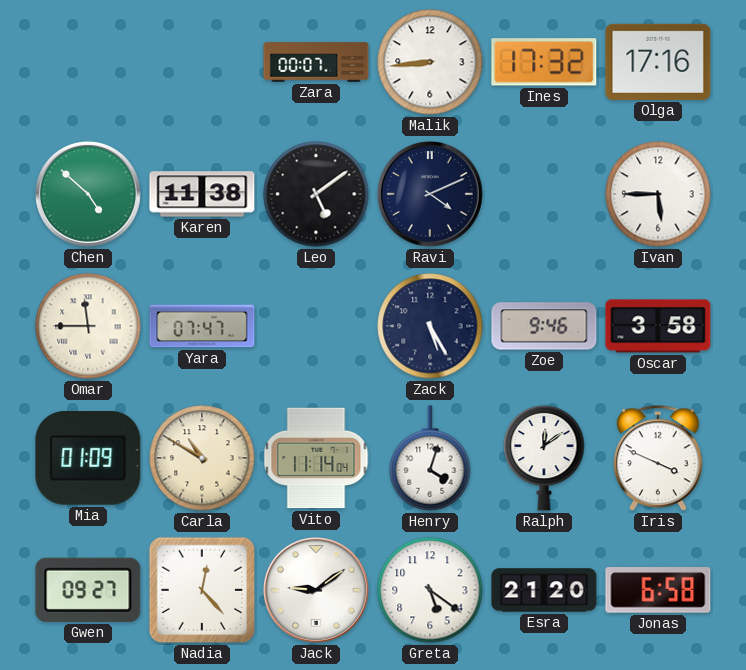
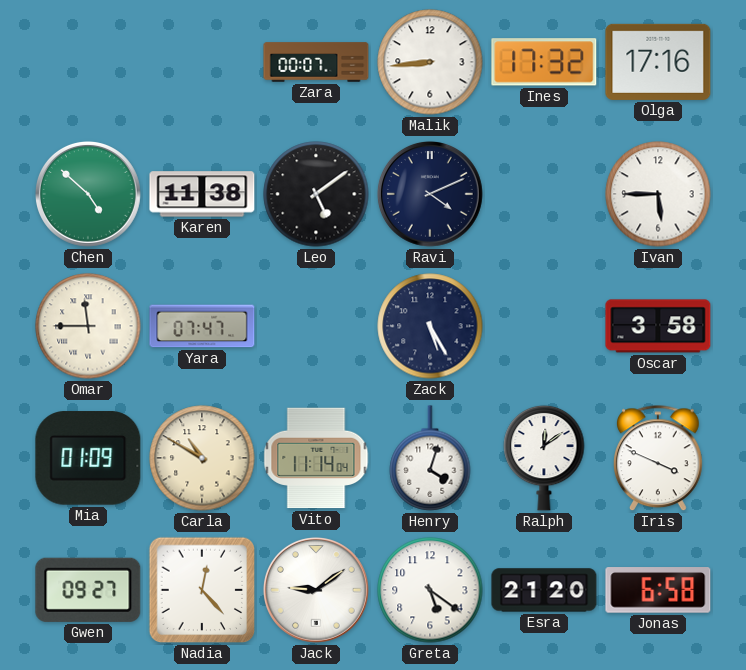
Zoe: 9:46 -> none
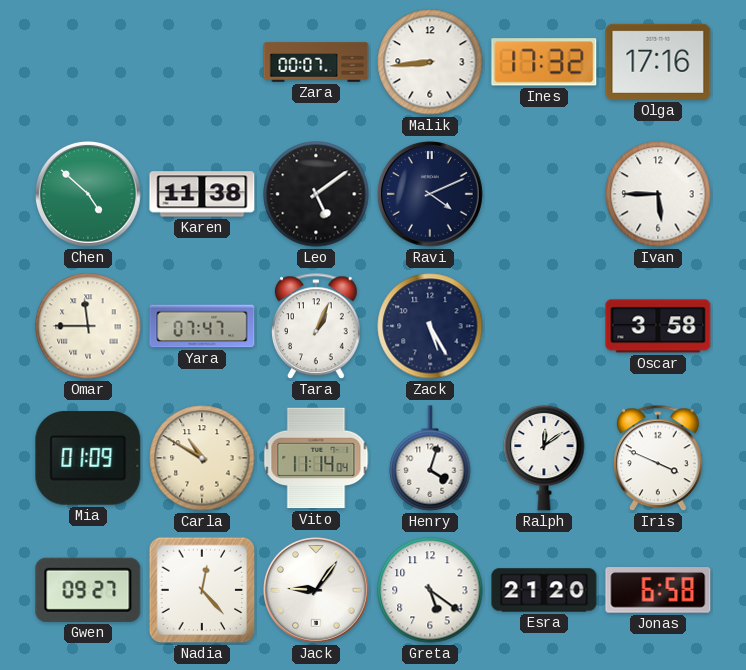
Tara: none -> 1:04
Jack: 9:09 -> 9:06
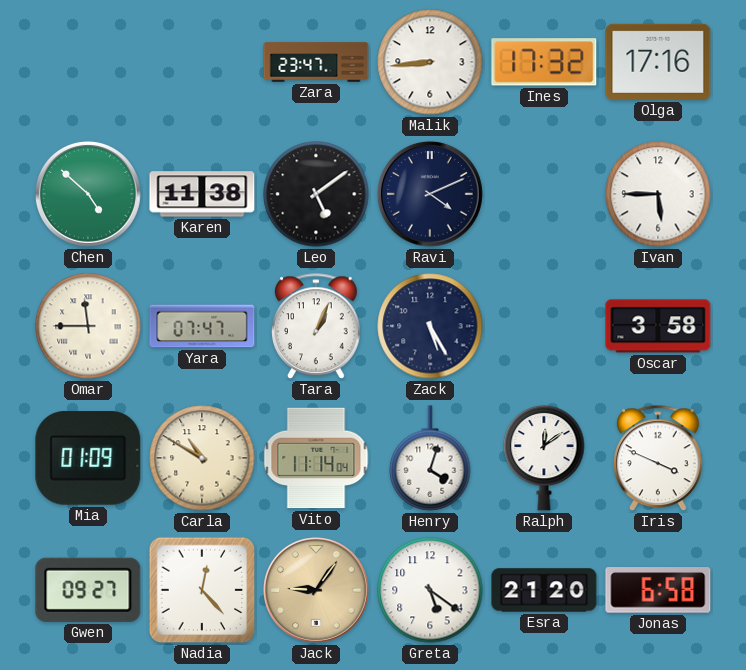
Zara: 00:07 -> 23:47
Jack dial: white -> champagne
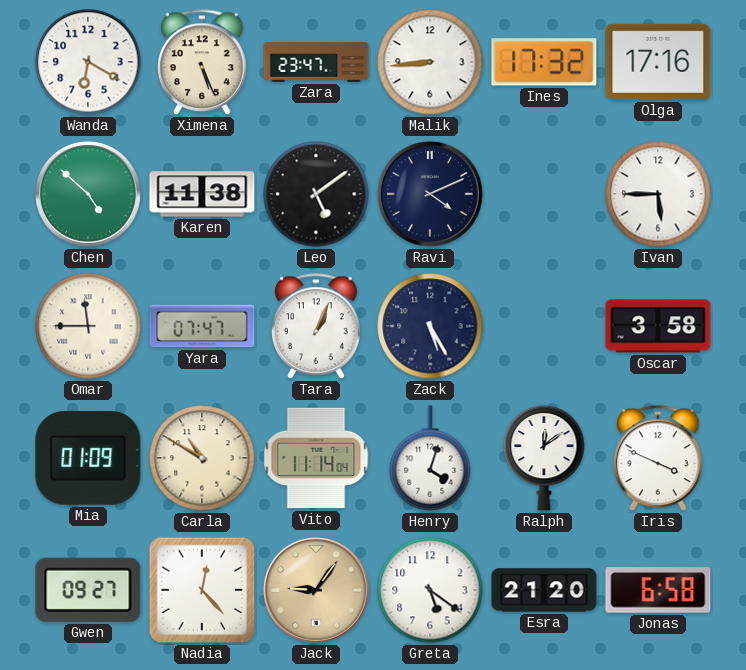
Wanda: none -> 6:20
Ximena: none -> 5:26
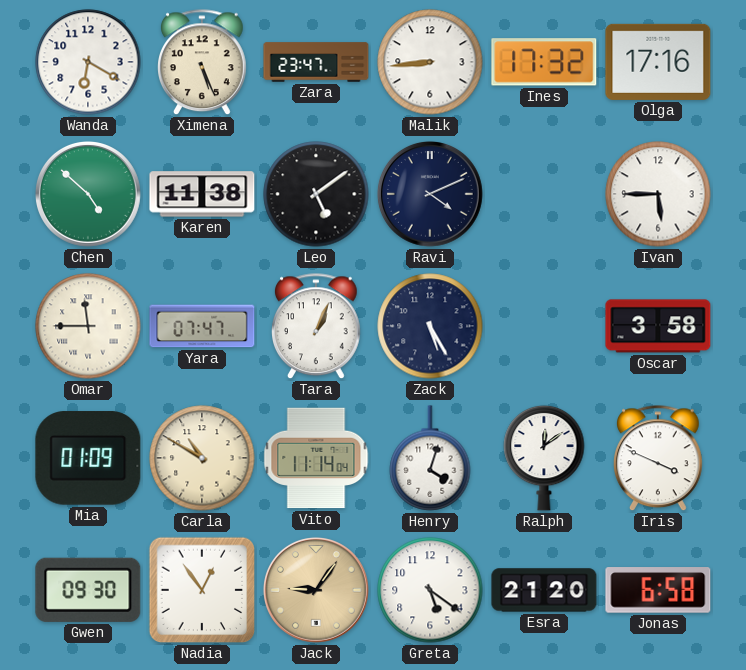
Gwen: 09:27 -> 09:30
Nadia: 12:23 -> 12:54
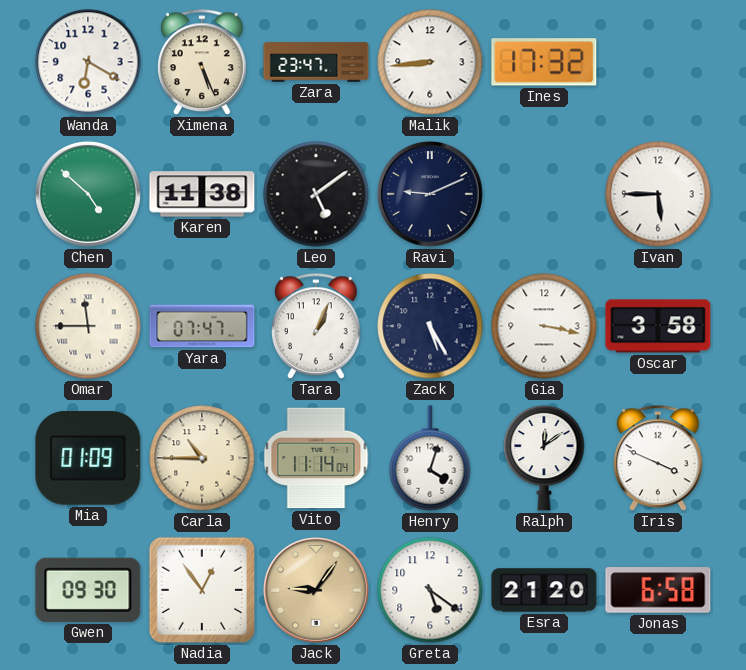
Olga: 17:16 -> none
Ravi: 4:11 -> 9:11
Gia: none -> 3:17
Carla: 10:50 -> 10:45
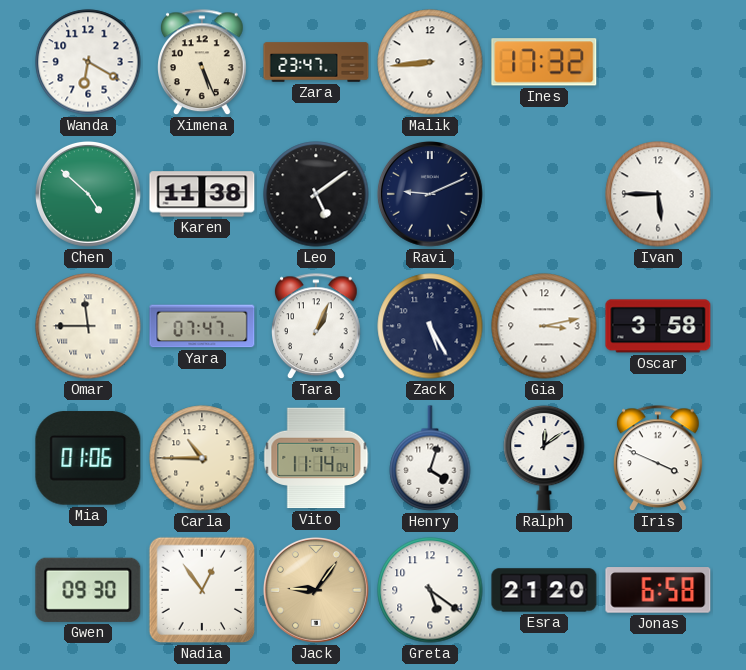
Gia: 3:17 -> 3:13
Mia: 01:09 -> 01:06
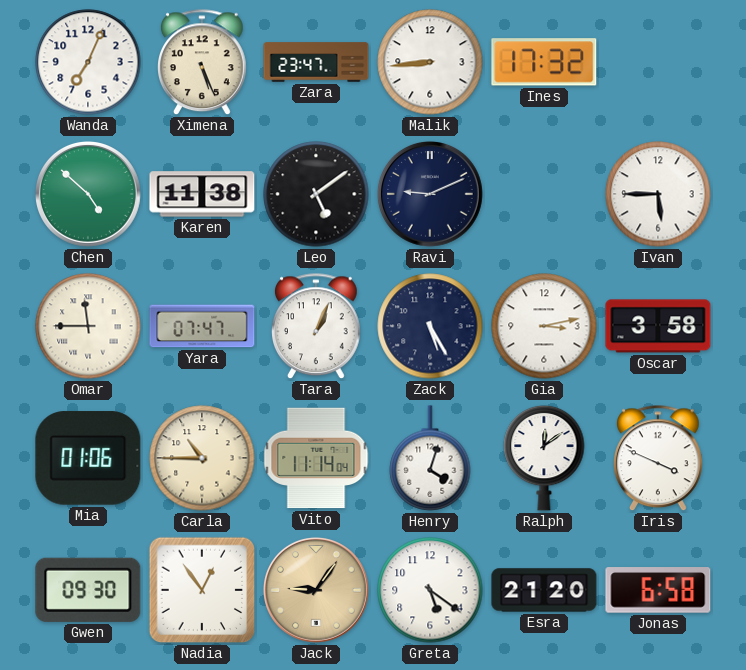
Wanda: 6:20 -> 7:04
